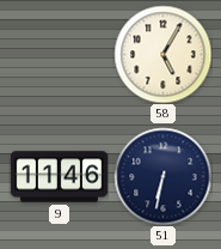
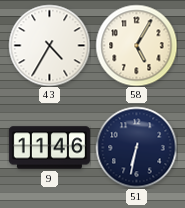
43: none -> 4:35
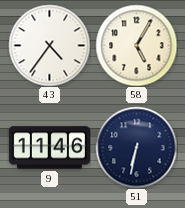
43: 4:35 -> 4:36
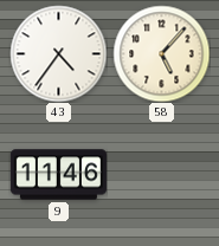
58: 5:05 -> 5:07
51: 6:32 -> none
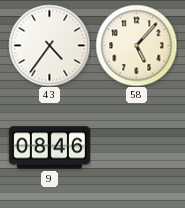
9: 11:46 -> 08:46
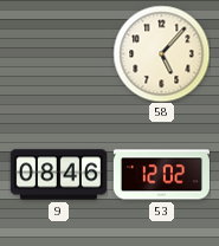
43: 4:36 -> none
53: none -> 12:02
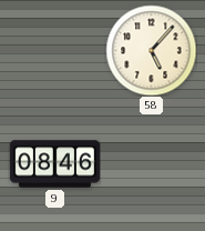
53: 12:02 -> none
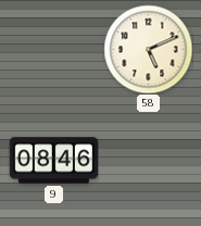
58: 5:07 -> 5:11
